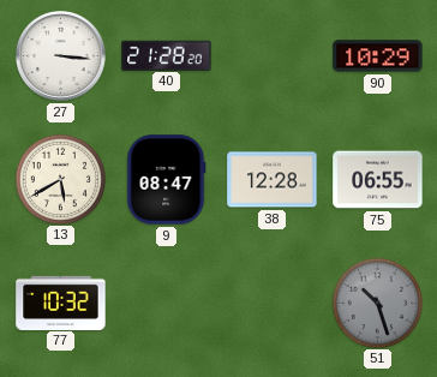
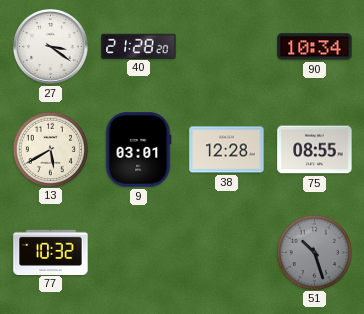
27: 3:16 -> 3:21
90: 10:29 -> 10:34
9: 08:47 -> 03:01
75: 06:55 -> 08:55
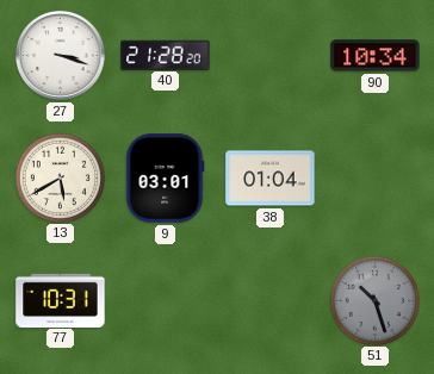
27: 3:21 -> 3:18
38: 12:28 -> 01:04
75: 08:55 -> none
77: 10:32 -> 10:31
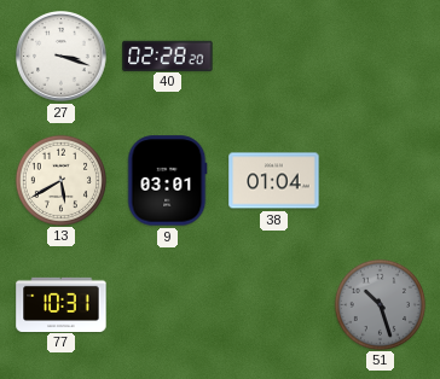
40: 21:28 -> 02:28
90: 10:34 -> none
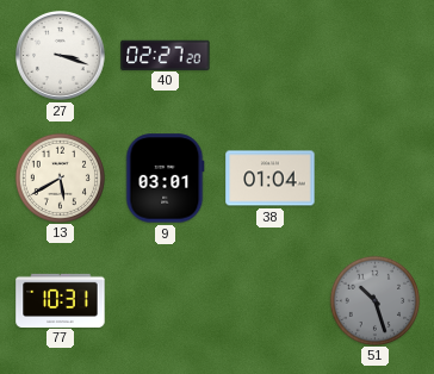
40: 02:28 -> 02:27
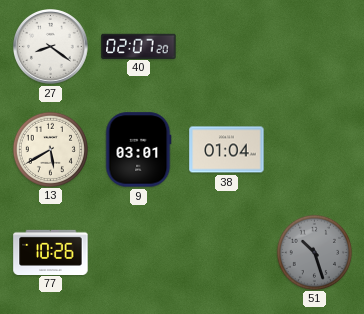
27: 3:18 -> 8:21
40: 02:27 -> 02:07
77: 10:31 -> 10:26
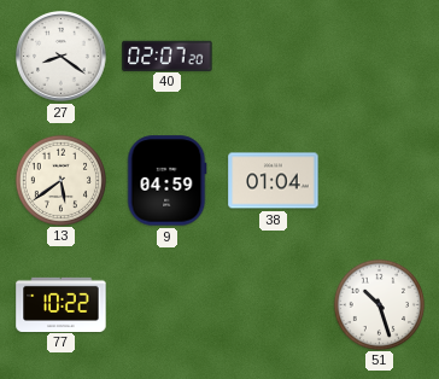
13: 5:40 -> 5:39
9: 03:01 -> 04:59
77: 10:26 -> 10:22
51 dial: grey -> white
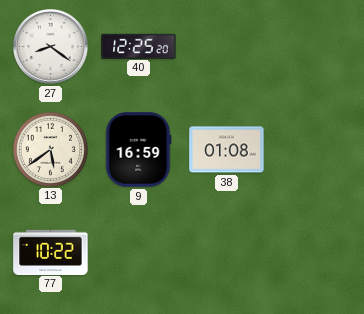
40: 02:07 -> 12:25
9: 04:59 -> 16:59
38: 01:04 -> 01:08
51: 10:27 -> none
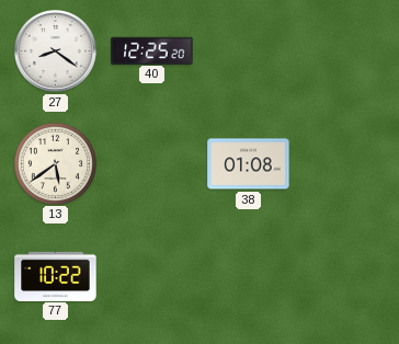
9: 16:59 -> none
